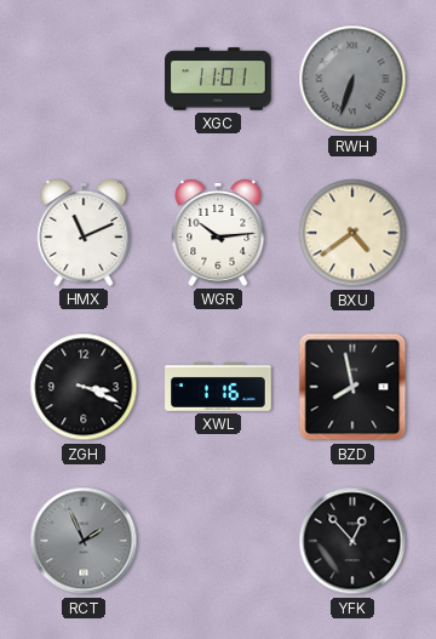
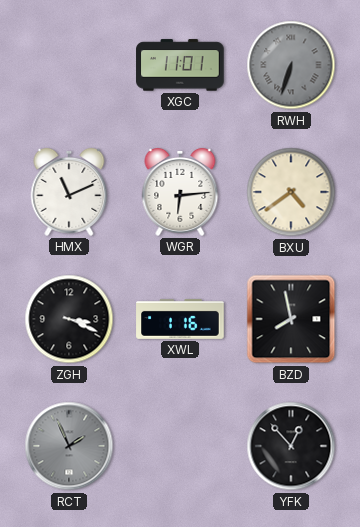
WGR: 10:14 -> 6:14
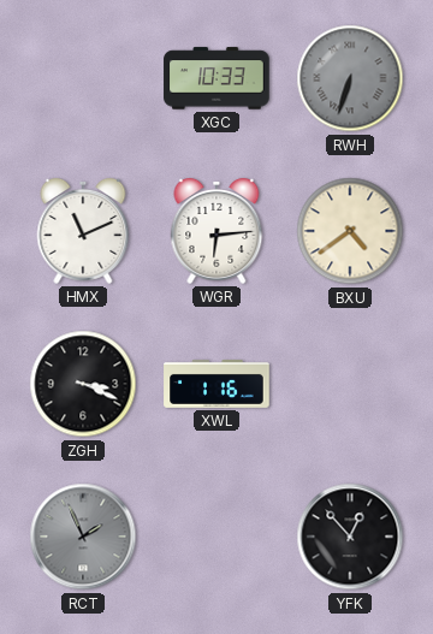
XGC: 11:01 -> 10:33
BZD: 7:58 -> none
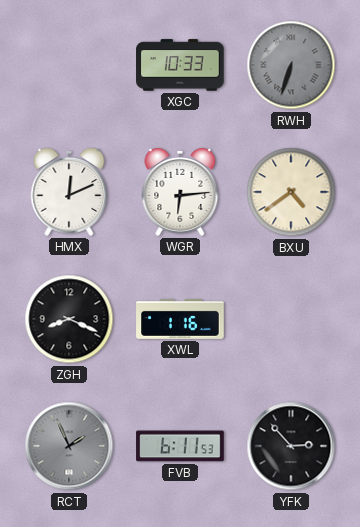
HMX: 11:11 -> 12:11
ZGH: 3:19 -> 8:19
FVB: none -> 6:11
YFK: 12:53 -> 2:53
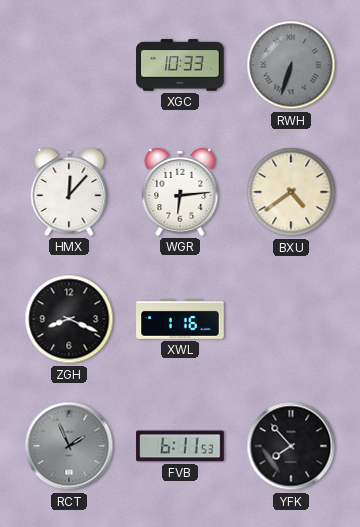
HMX: 12:11 -> 12:07
YFK: 2:53 -> 7:53
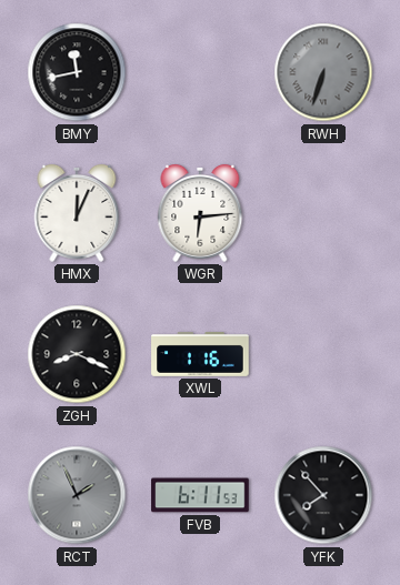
BMY: none -> 11:43
XGC: 10:33 -> none
HMX: 12:07 -> 12:04
BXU: 4:39 -> none
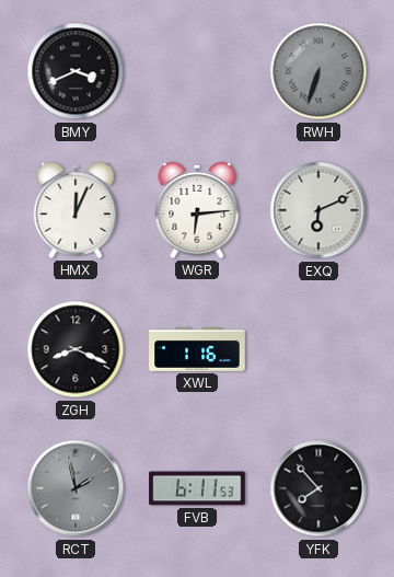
BMY: 11:43 -> 3:41
EXQ: none -> 6:11
RCT: 1:56 -> 1:58
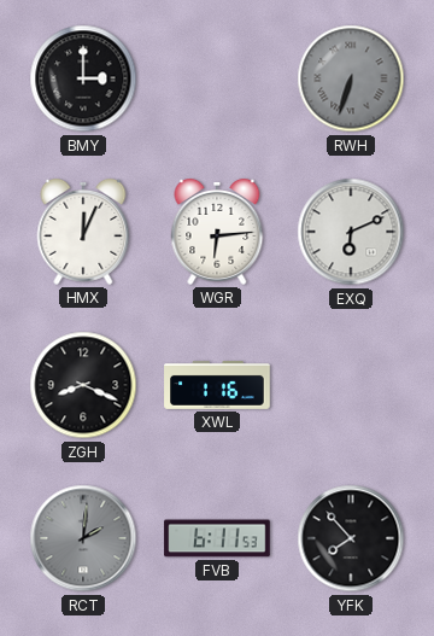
BMY: 3:41 -> 3:00
RCT: 1:58 -> 2:01
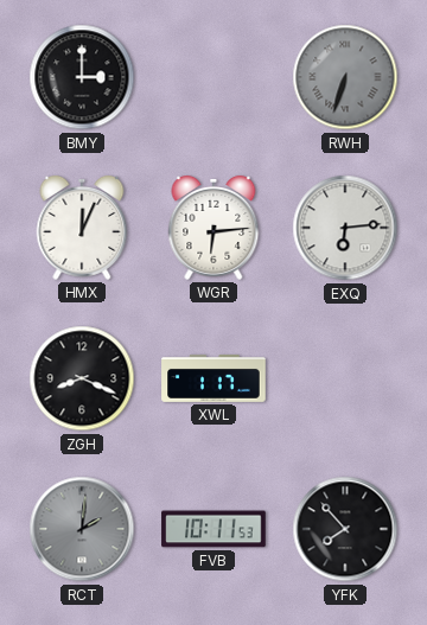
EXQ: 6:11 -> 6:14
XWL: 1:16 -> 1:17
FVB: 6:11 -> 10:11
